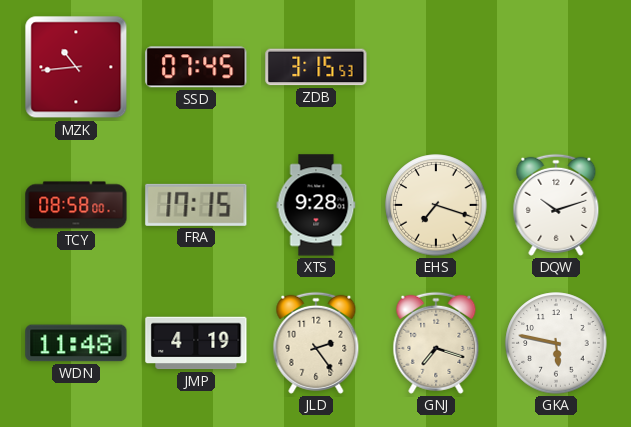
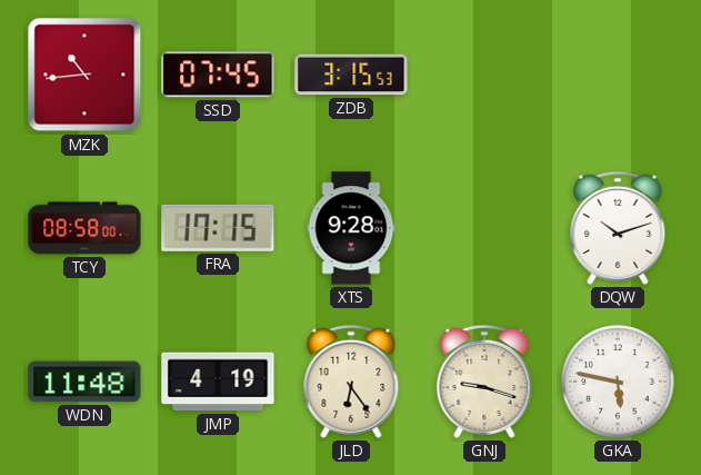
EHS: 7:18 -> none
JLD: 2:24 -> 6:24
GNJ: 7:18 -> 9:18
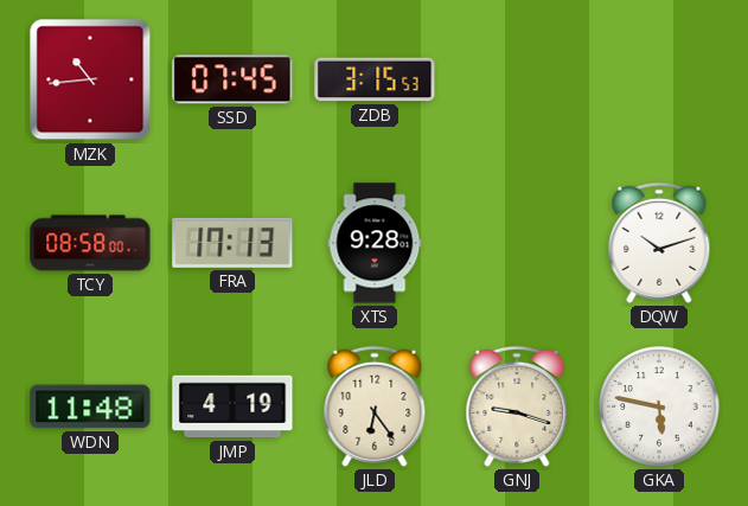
FRA: 17:15 -> 17:13
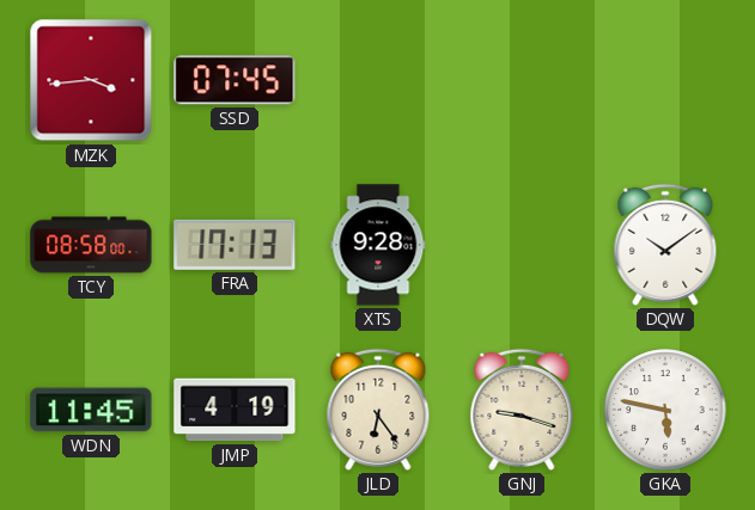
MZK: 10:44 -> 3:44
ZDB: 3:15 -> none
DQW: 10:12 -> 10:09
WDN: 11:48 -> 11:45
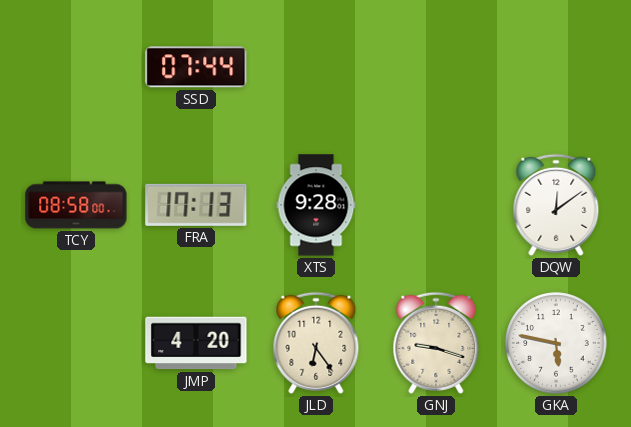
MZK: 3:44 -> none
SSD: 07:45 -> 07:44
DQW: 10:09 -> 12:09
WDN: 11:45 -> none
JMP: 4:19 -> 4:20
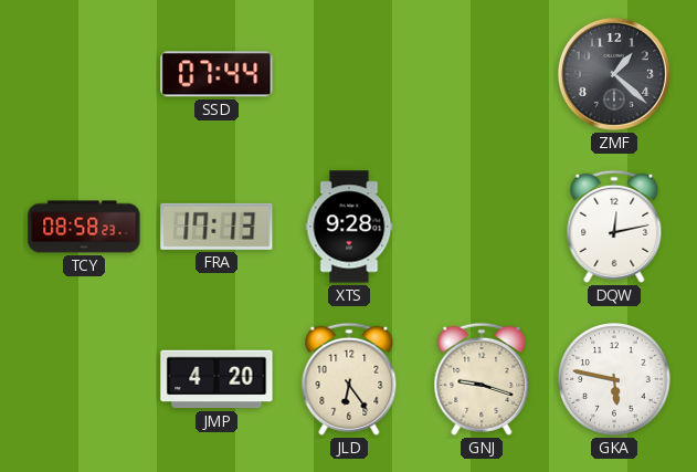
ZMF: none -> 1:22
TCY: 08:58:00 -> 08:58:23
DQW: 12:09 -> 12:13
